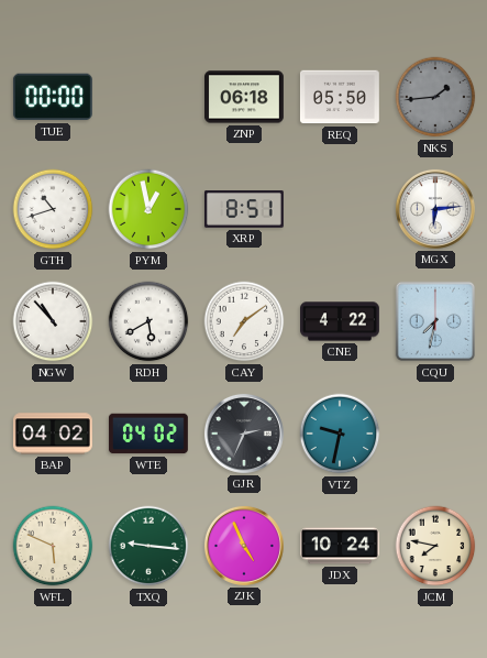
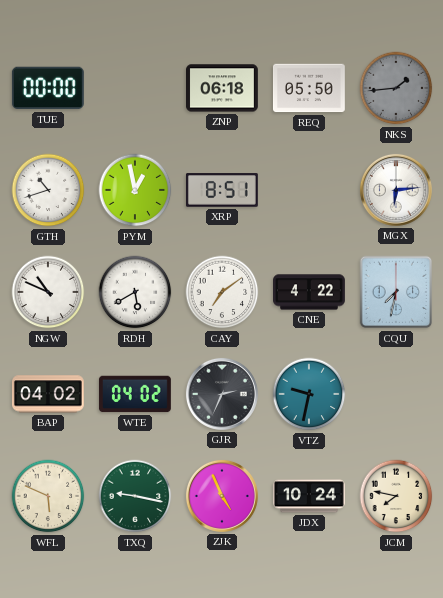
NGW: 10:53 -> 10:49
TXQ: 9:16 -> 9:17
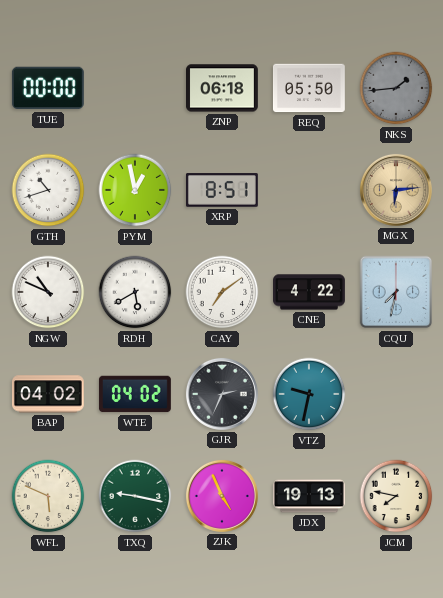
MGX dial: white -> champagne
JDX: 10:24 -> 19:13
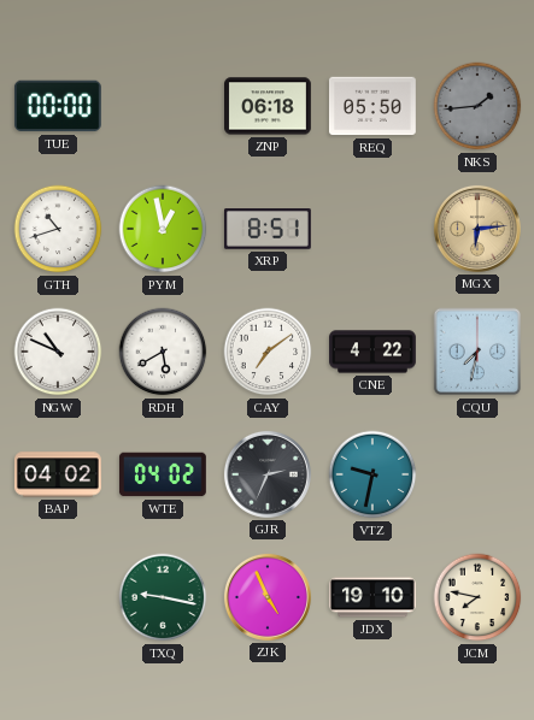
WFL: 5:49 -> none
JDX: 19:13 -> 19:10
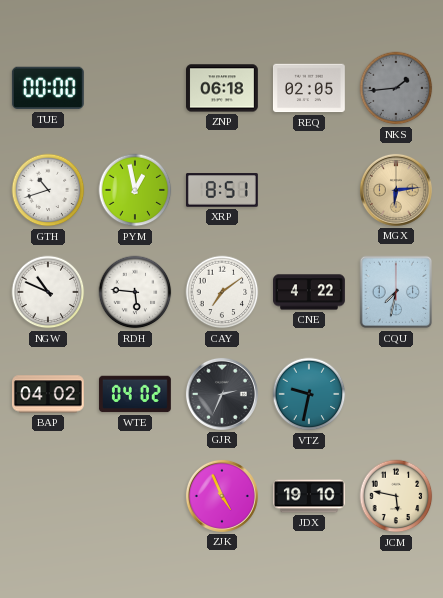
REQ: 05:50 -> 02:05
RDH: 5:40 -> 5:46
TXQ: 9:17 -> none
JCM: 7:47 -> 5:47
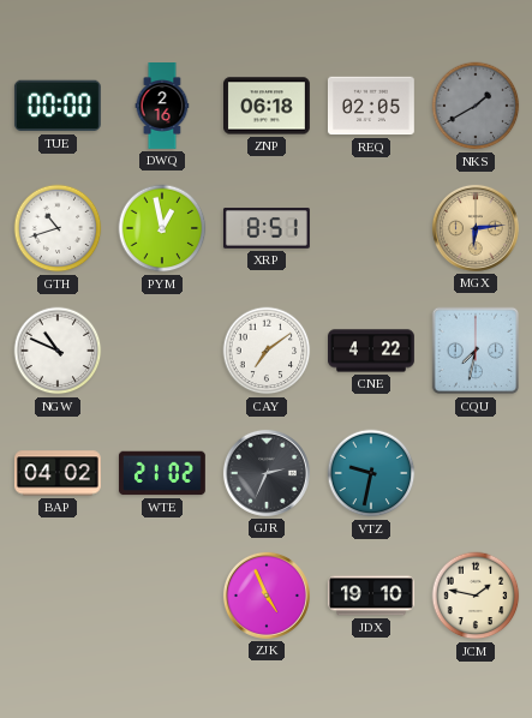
DWQ: none -> 2:16
NKS: 1:44 -> 1:40
RDH: 5:46 -> none
WTE: 04:02 -> 21:02
JCM: 5:47 -> 1:47
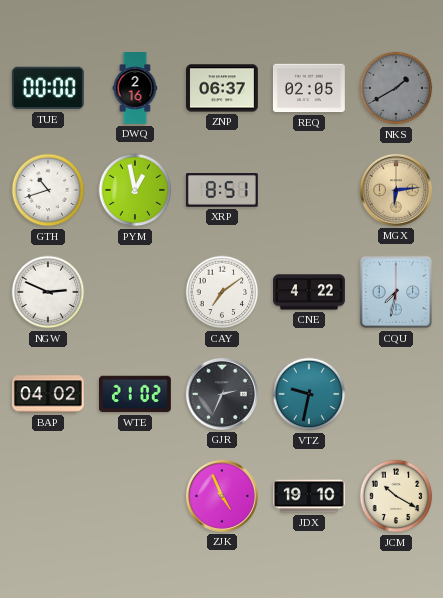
ZNP: 06:18 -> 06:37
NGW: 10:49 -> 2:49
JCM: 1:47 -> 10:20
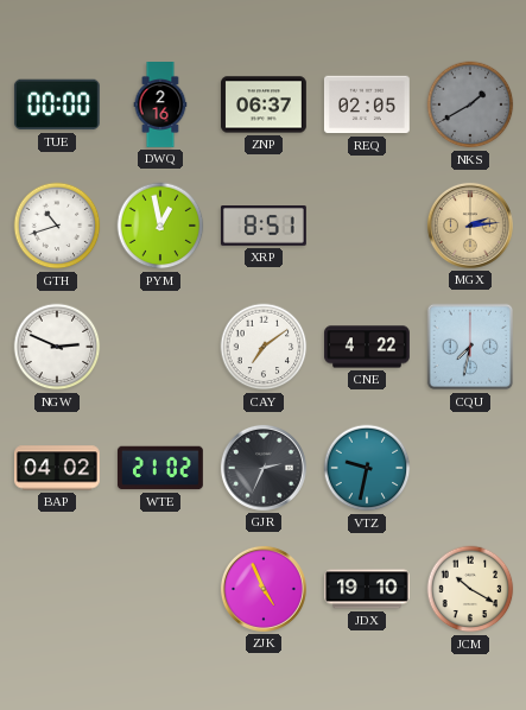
MGX: 6:14 -> 2:14
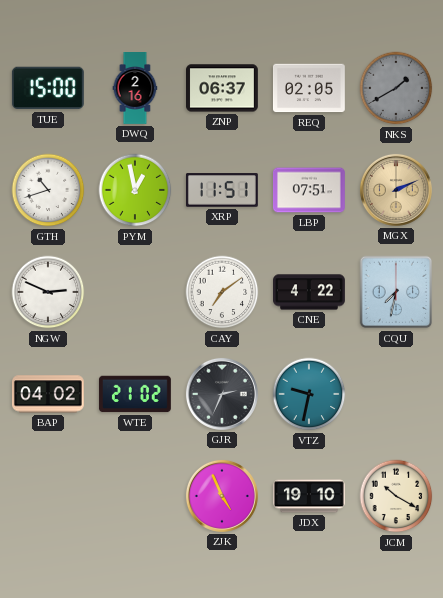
TUE: 00:00 -> 15:00
XRP: 8:51 -> 11:51
LBP: none -> 07:51
MGX: 2:14 -> 2:11
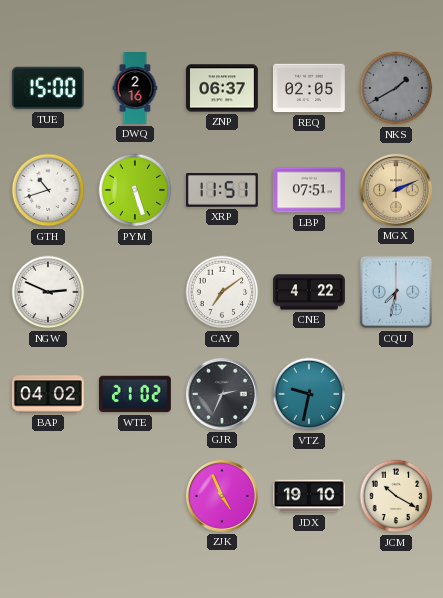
PYM: 12:58 -> 5:27
